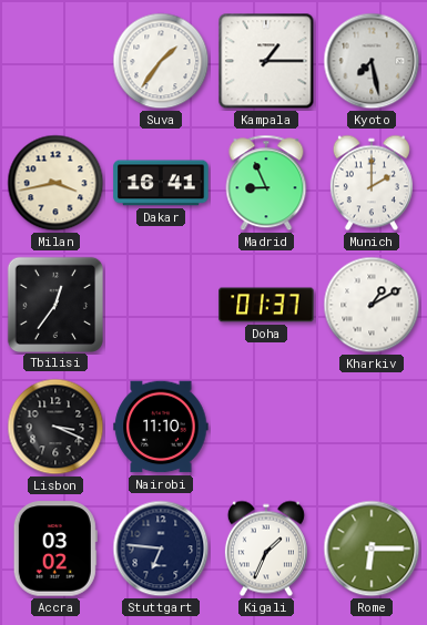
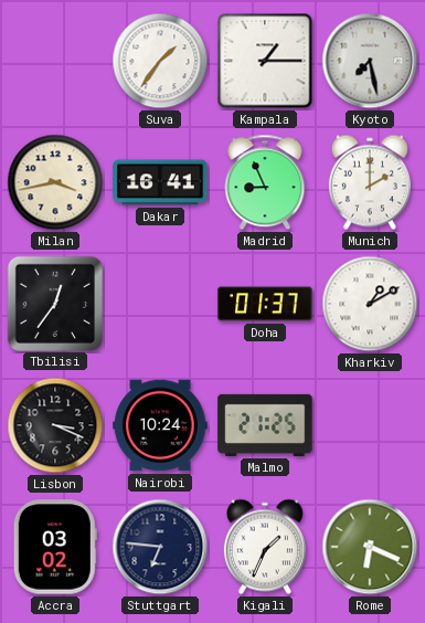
Nairobi: 11:10 -> 10:24
Malmo: none -> 21:25
Rome: 6:15 -> 6:19
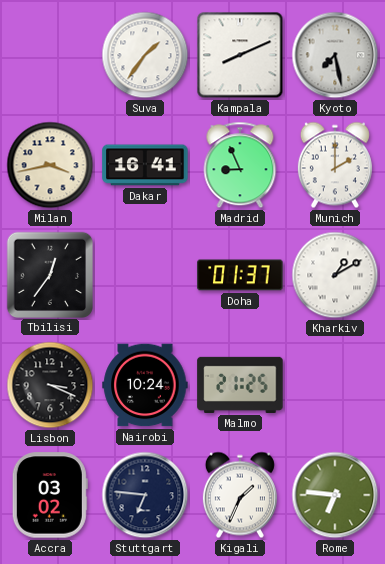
Kampala: 1:15 -> 8:11
Rome: 6:19 -> 6:46
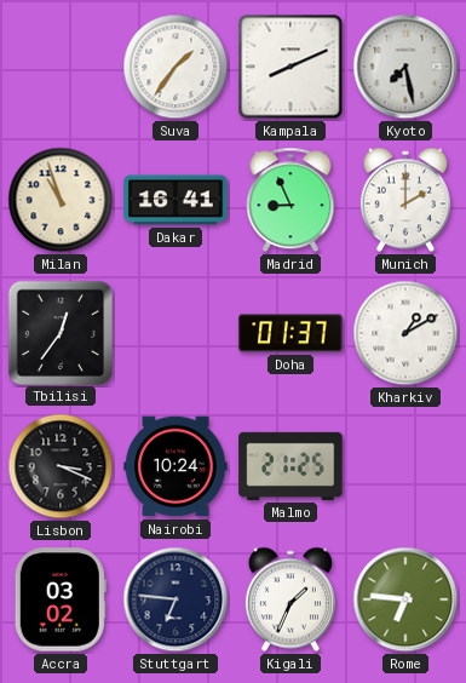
Milan: 3:43 -> 10:57
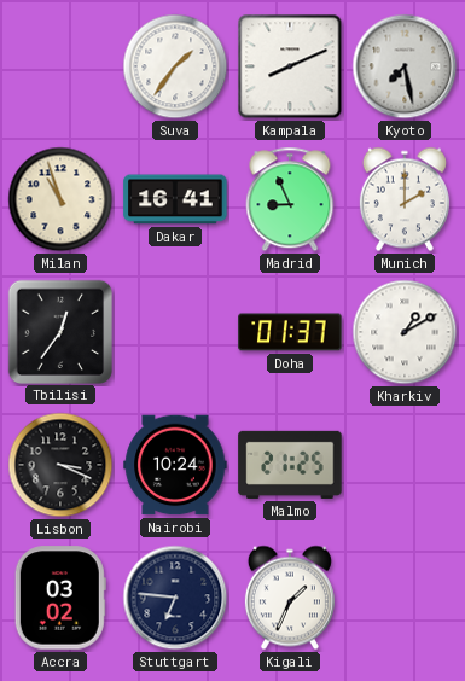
Rome: 6:46 -> none
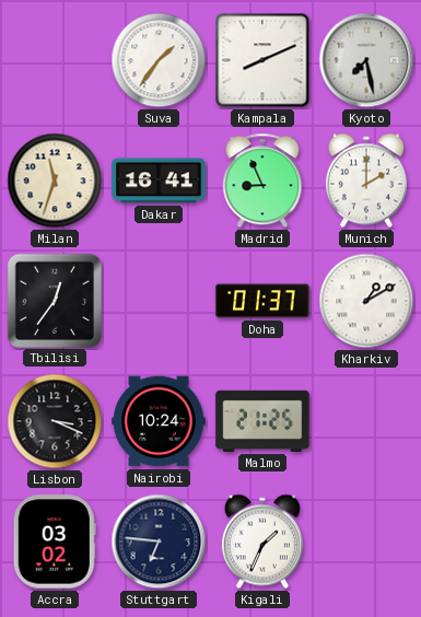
Milan: 10:57 -> 11:33
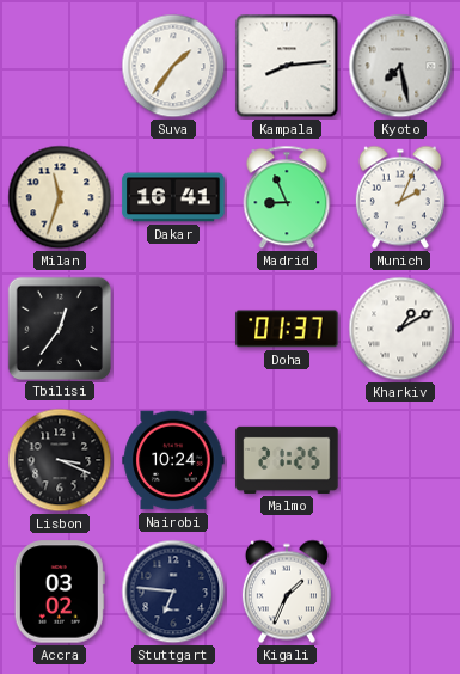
Kampala: 8:11 -> 8:14
Munich: 2:00 -> 2:04
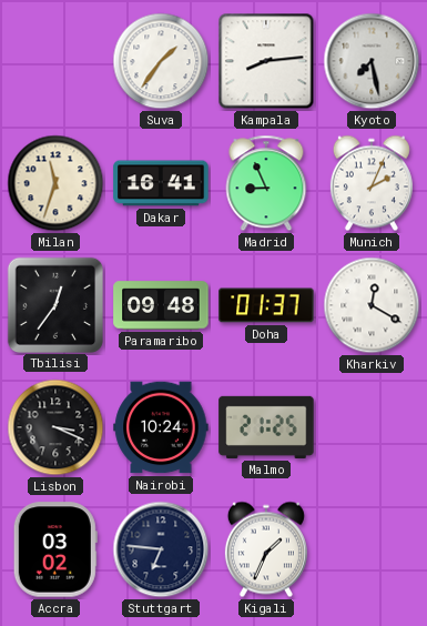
Paramaribo: none -> 09:48
Kharkiv: 1:10 -> 12:20
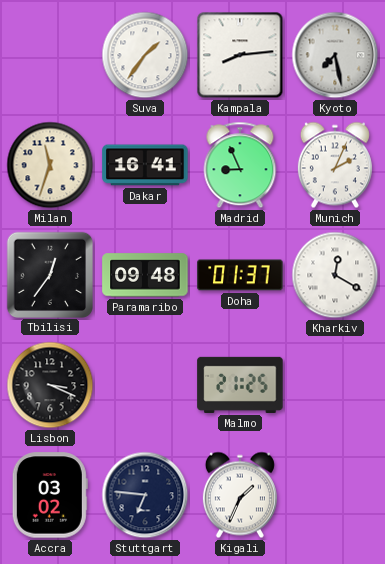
Nairobi: 10:24 -> none
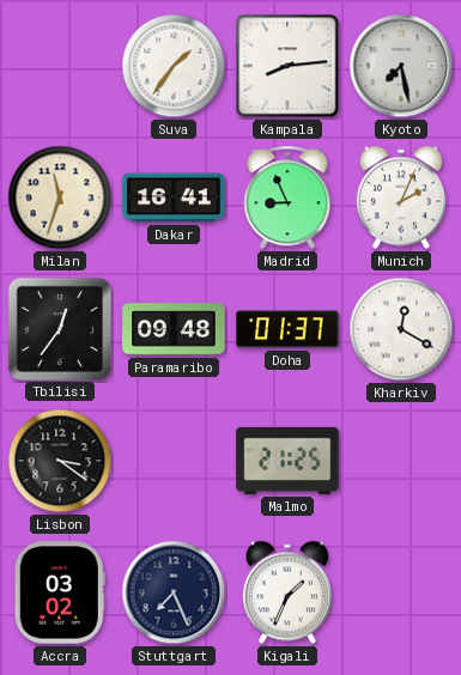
Lisbon: 3:19 -> 3:21
Stuttgart: 6:46 -> 7:26
